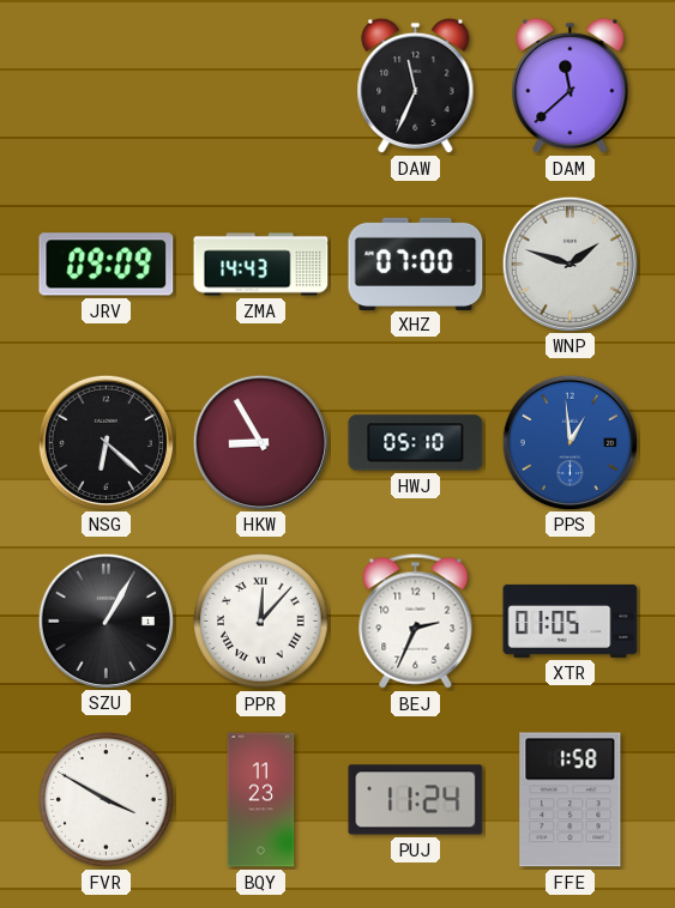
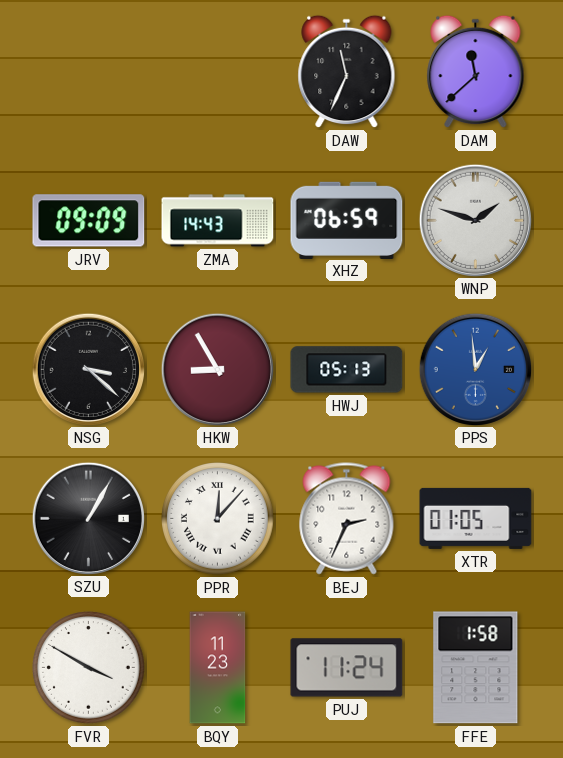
XHZ: 07:00 -> 06:59
NSG: 6:22 -> 3:22
HWJ: 05:10 -> 05:13
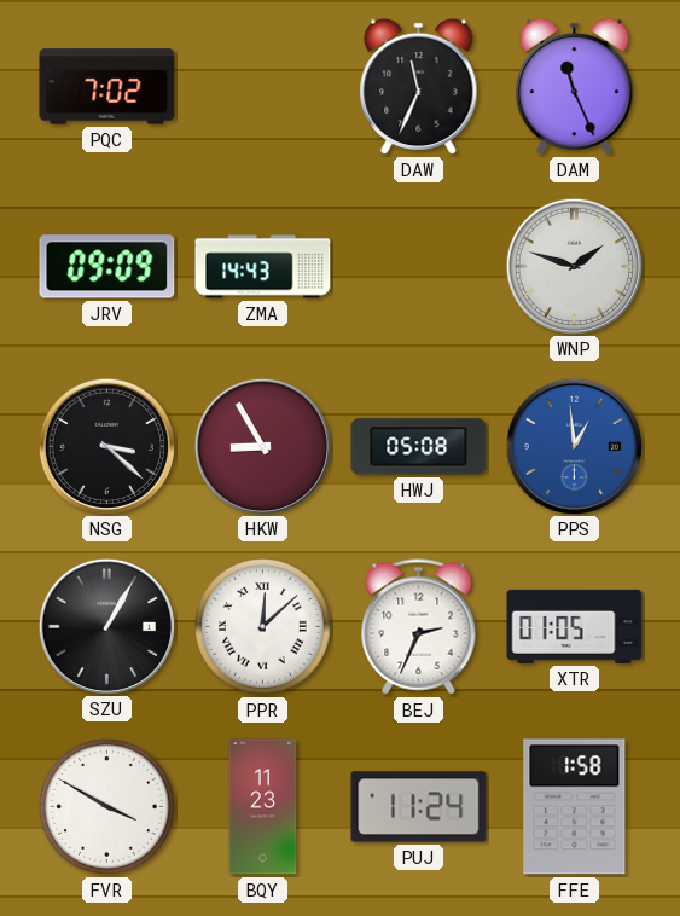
PQC: none -> 7:02
DAM: 11:38 -> 11:26
XHZ: 06:59 -> none
HWJ: 05:13 -> 05:08
PPR: 12:07 -> 12:08
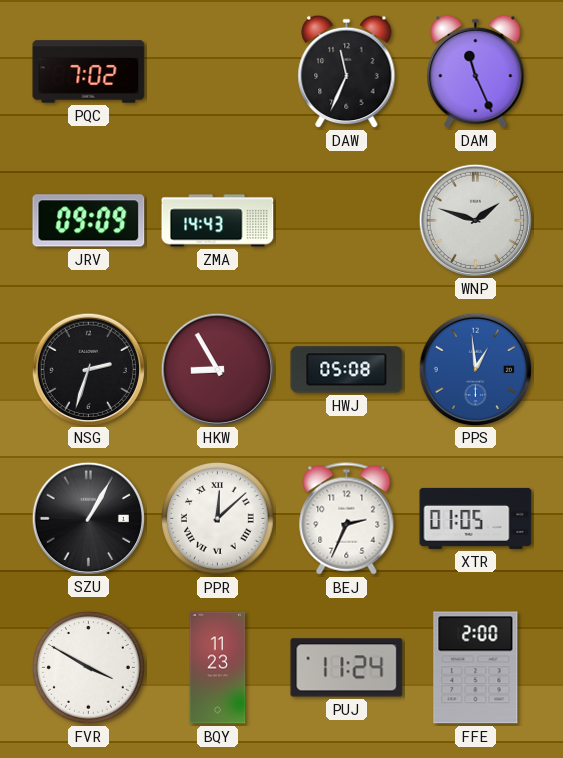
NSG: 3:22 -> 2:33
FFE: 1:58 -> 2:00
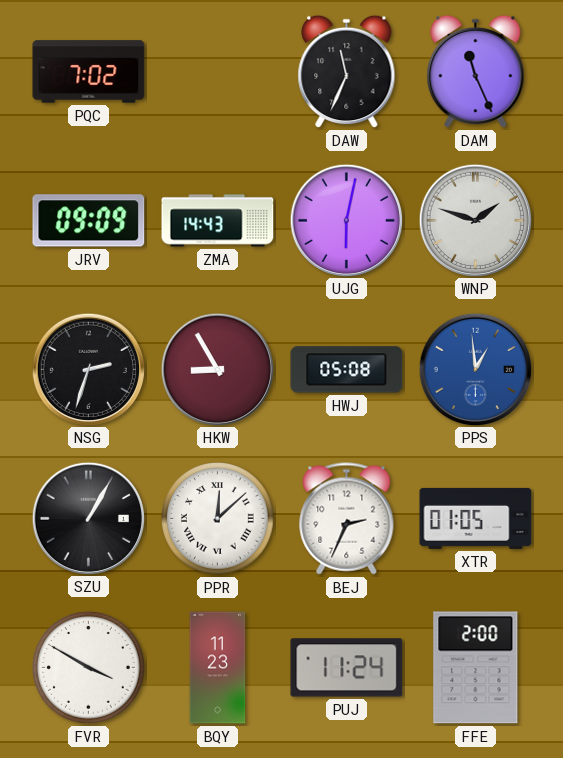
UJG: none -> 6:02
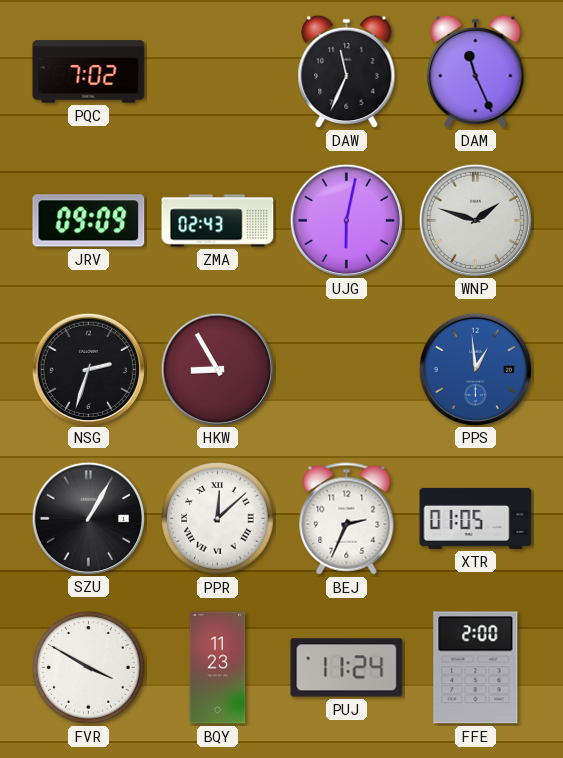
ZMA: 14:43 -> 02:43
HWJ: 05:08 -> none
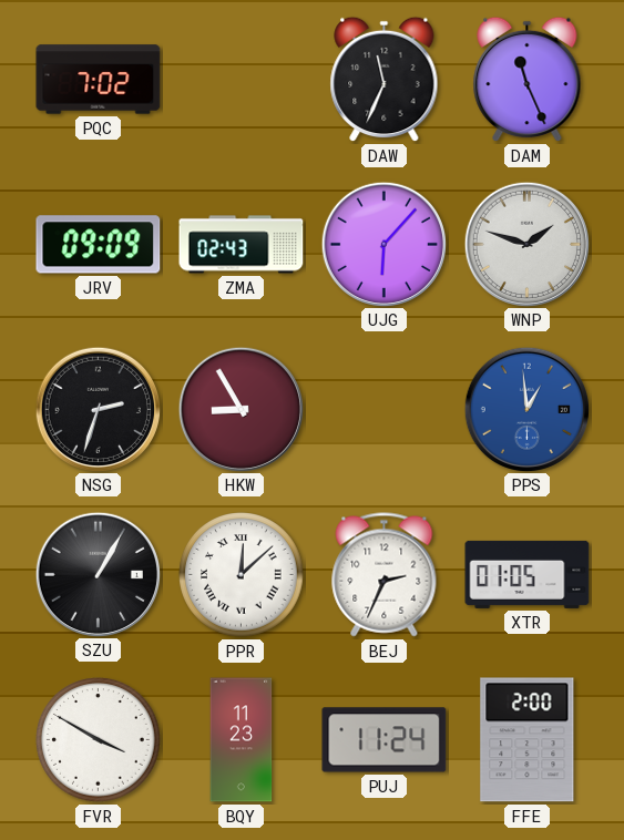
UJG: 6:02 -> 6:07
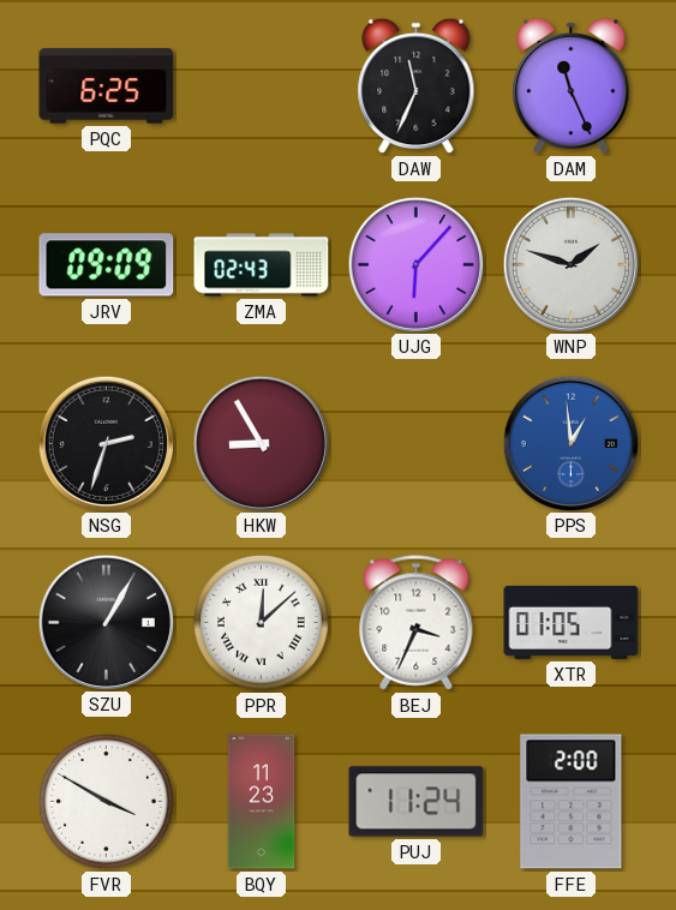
PQC: 7:02 -> 6:25
BEJ: 2:34 -> 3:34
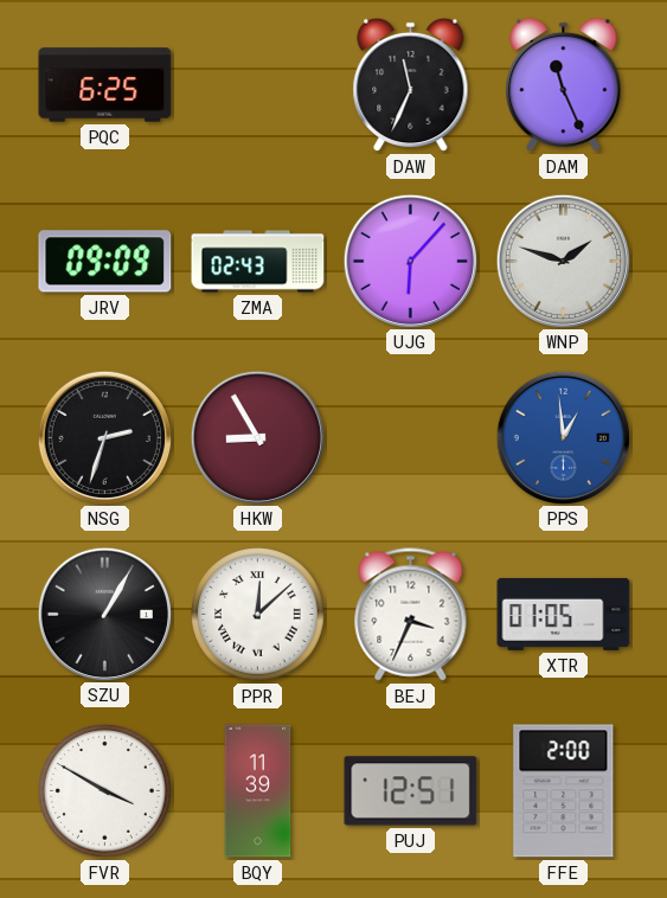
BQY: 11:23 -> 11:39
PUJ: 11:24 -> 12:51
